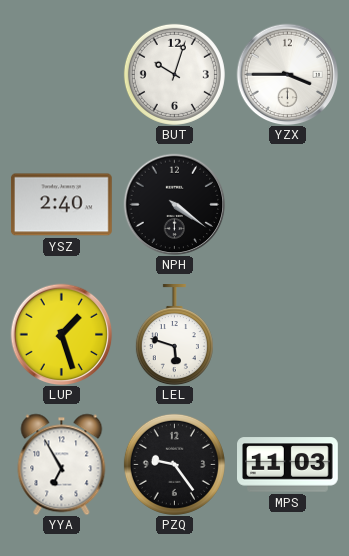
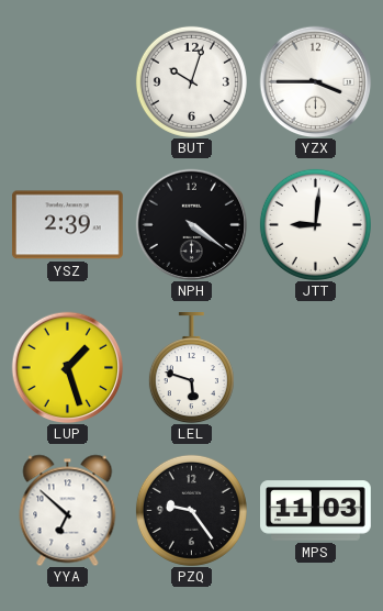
YSZ: 2:40 -> 2:39
JTT: none -> 9:01
YYA: 6:55 -> 6:52
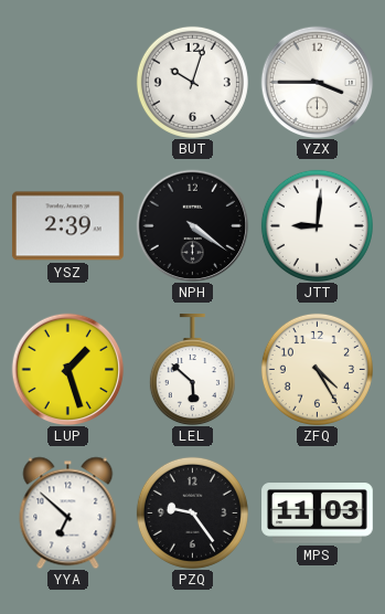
LEL: 5:48 -> 5:52
ZFQ: none -> 4:25
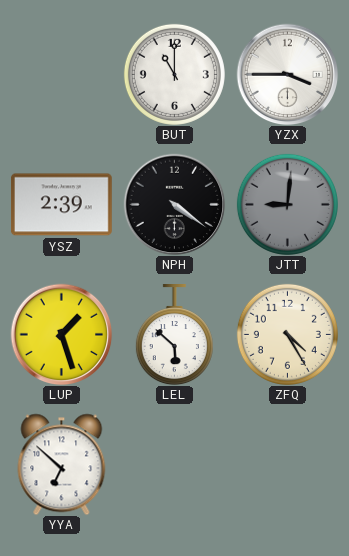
BUT: 10:03 -> 11:00
JTT dial: white -> grey
PZQ: 9:24 -> none
MPS: 11:03 -> none
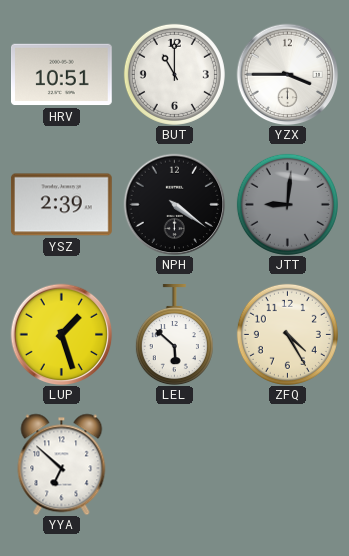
HRV: none -> 10:51
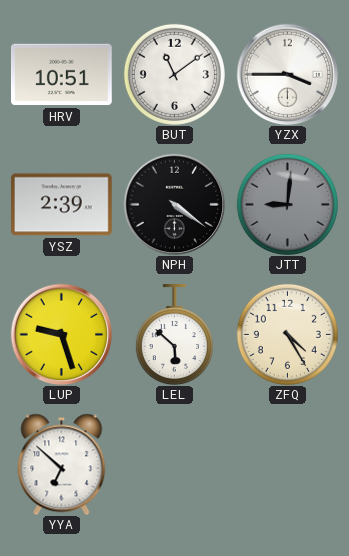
BUT: 11:00 -> 11:09
LUP: 1:27 -> 9:27
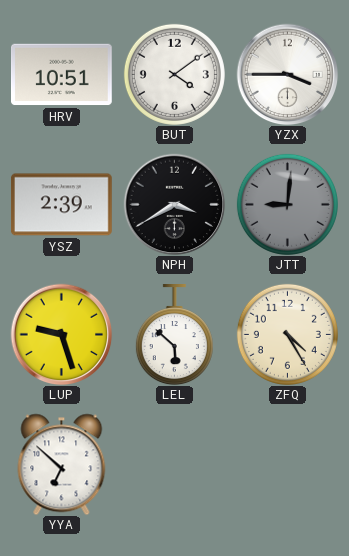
BUT: 11:09 -> 4:09
NPH: 4:21 -> 3:40
